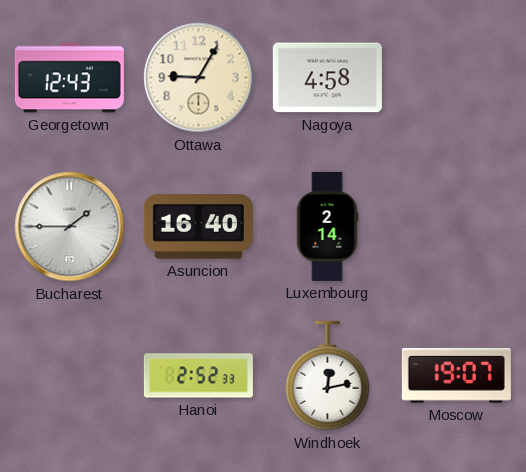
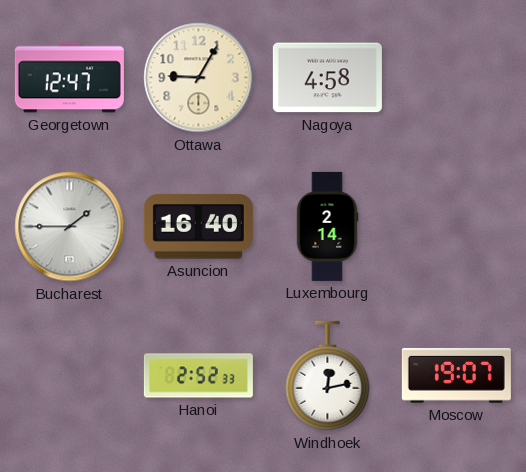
Georgetown: 12:43 -> 12:47
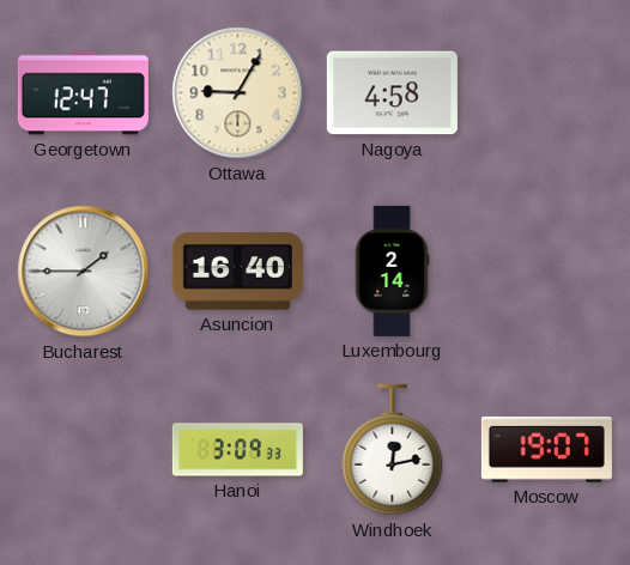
Hanoi: 2:52 -> 3:09
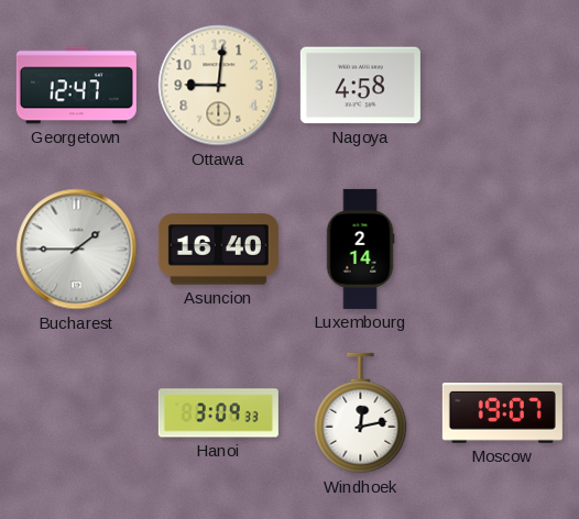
Ottawa: 9:05 -> 9:01
